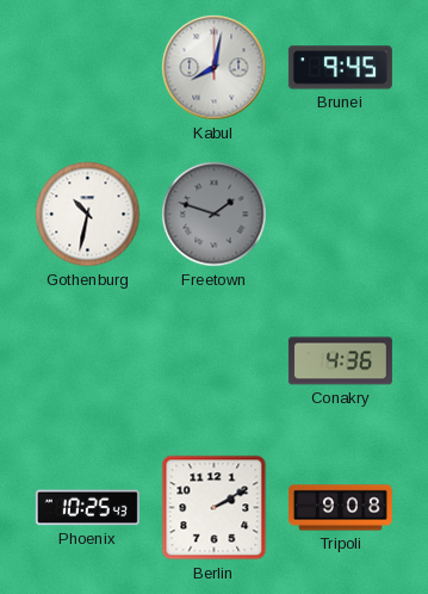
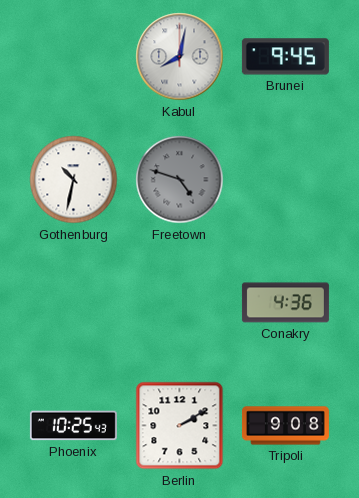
Freetown: 1:48 -> 4:48
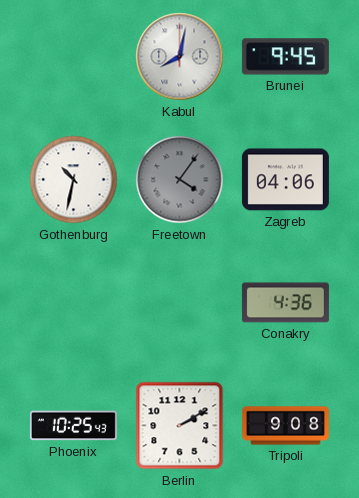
Freetown: 4:48 -> 4:06
Zagreb: none -> 04:06
